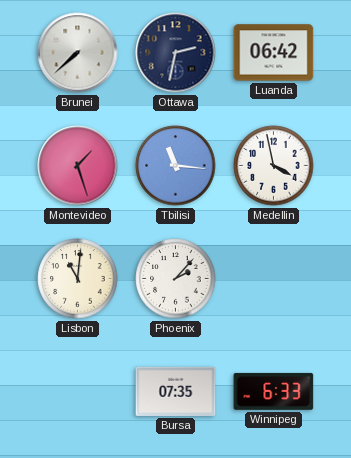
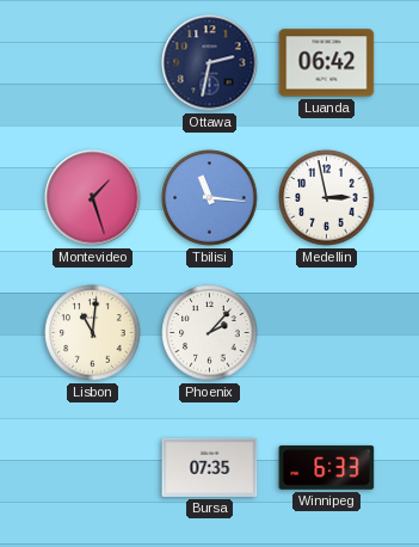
Brunei: 7:38 -> none
Medellin: 3:58 -> 2:58
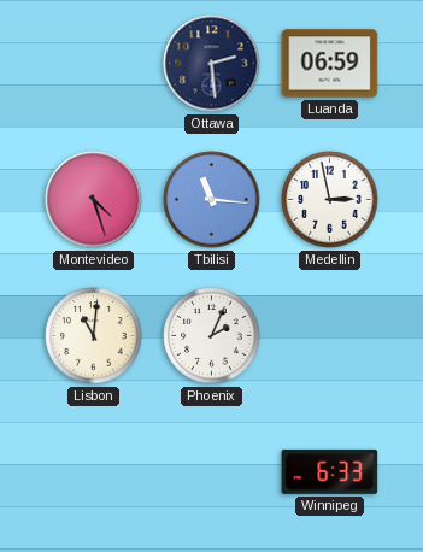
Ottawa: 2:32 -> 2:29
Luanda: 06:42 -> 06:59
Montevideo: 1:27 -> 4:27
Phoenix: 2:07 -> 2:04
Bursa: 07:35 -> none
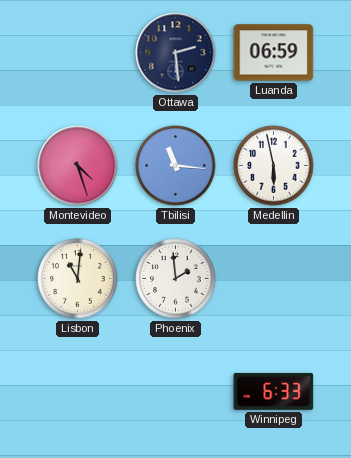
Medellin: 2:58 -> 5:58
Phoenix: 2:04 -> 1:59
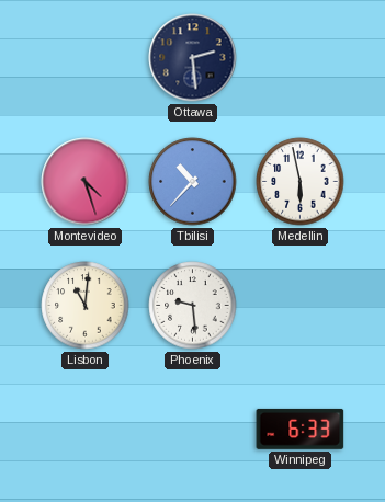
Luanda: 06:59 -> none
Tbilisi: 11:16 -> 10:37
Phoenix: 1:59 -> 9:29
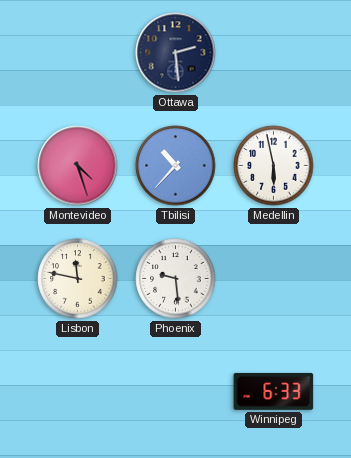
Lisbon: 11:01 -> 11:47
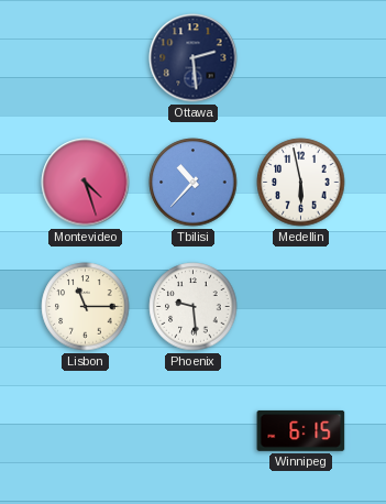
Lisbon: 11:47 -> 11:15
Winnipeg: 6:33 -> 6:15
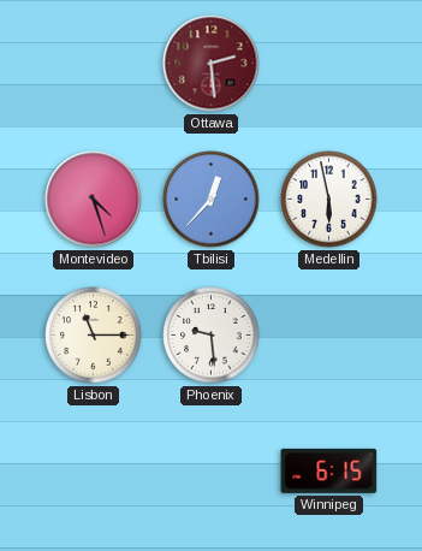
Ottawa dial: navy -> burgundy
Tbilisi: 10:37 -> 12:37
